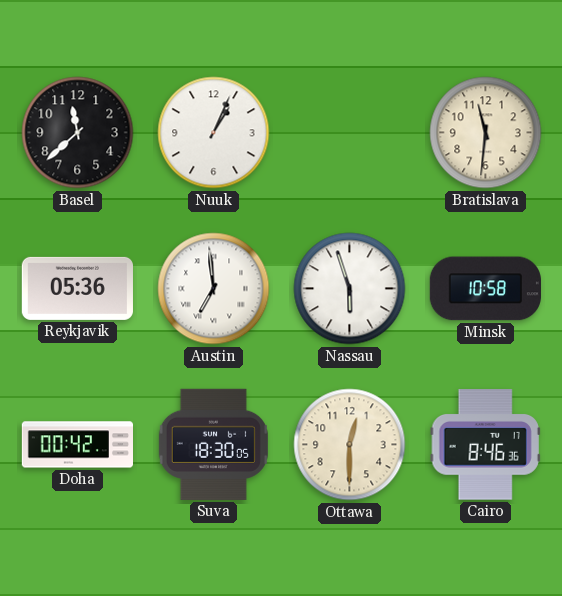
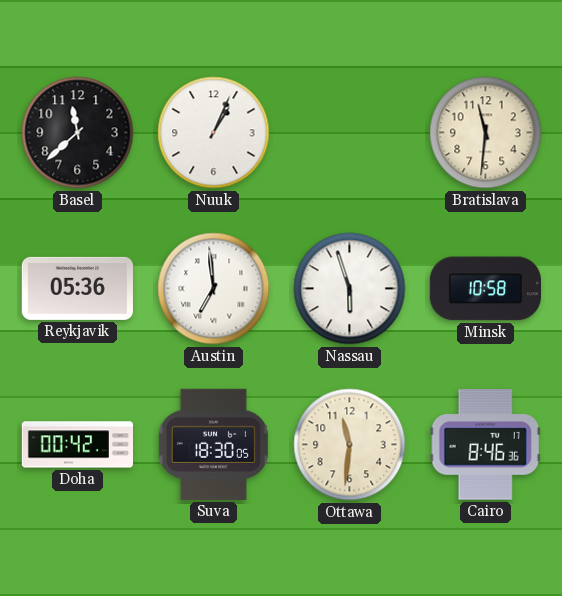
Ottawa: 12:30 -> 11:31
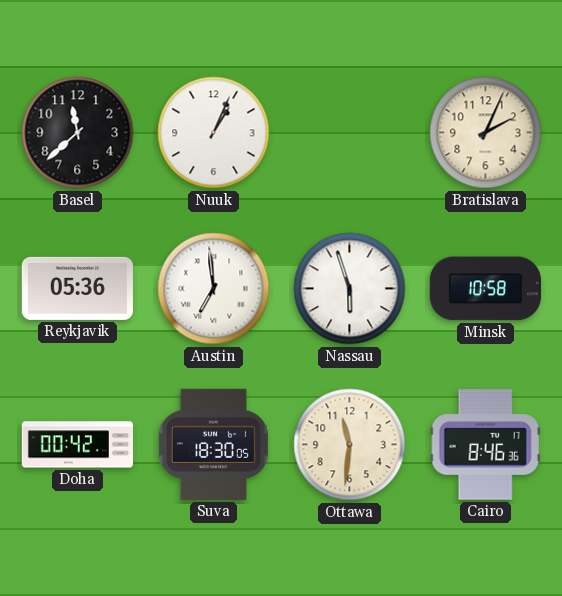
Bratislava: 11:31 -> 2:04
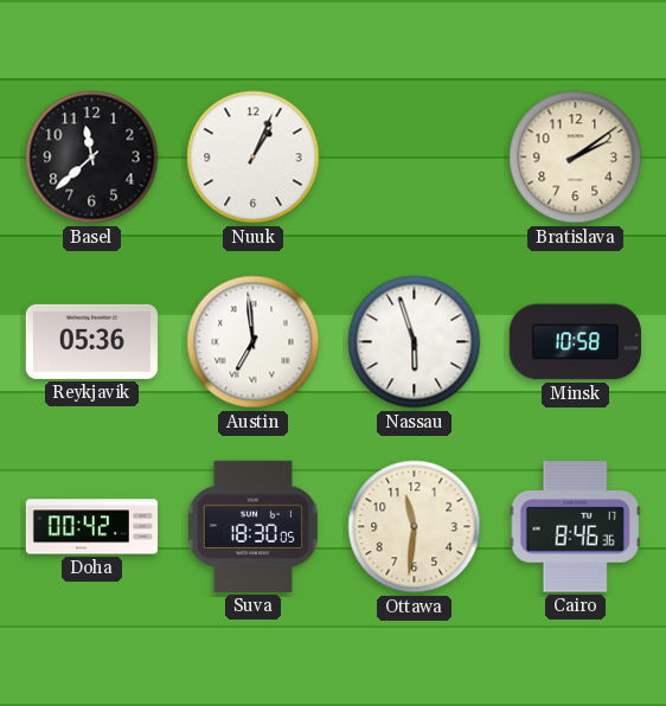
Bratislava: 2:04 -> 2:09
